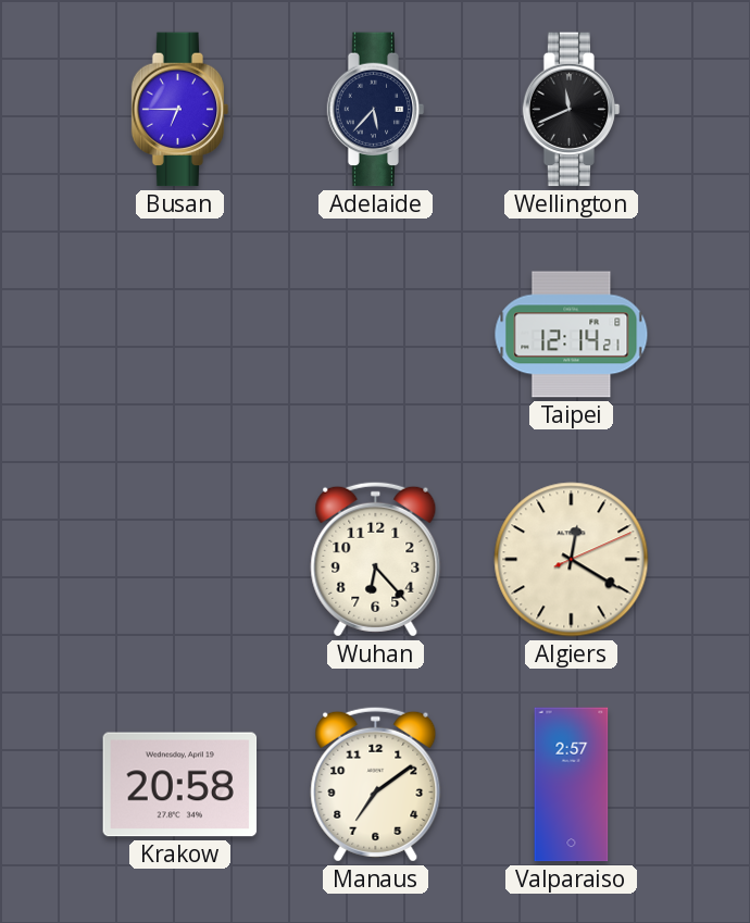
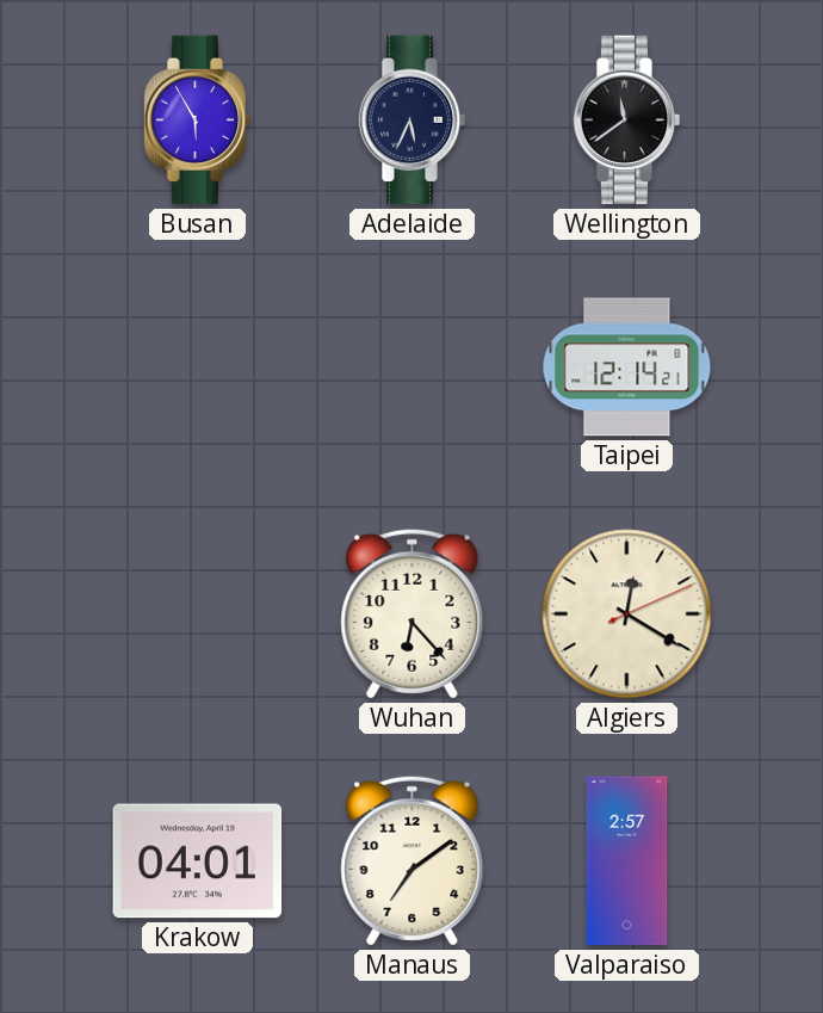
Busan: 6:45 -> 5:55
Adelaide: 5:37 -> 5:34
Wellington: 11:41 -> 11:39
Krakow: 20:58 -> 04:01
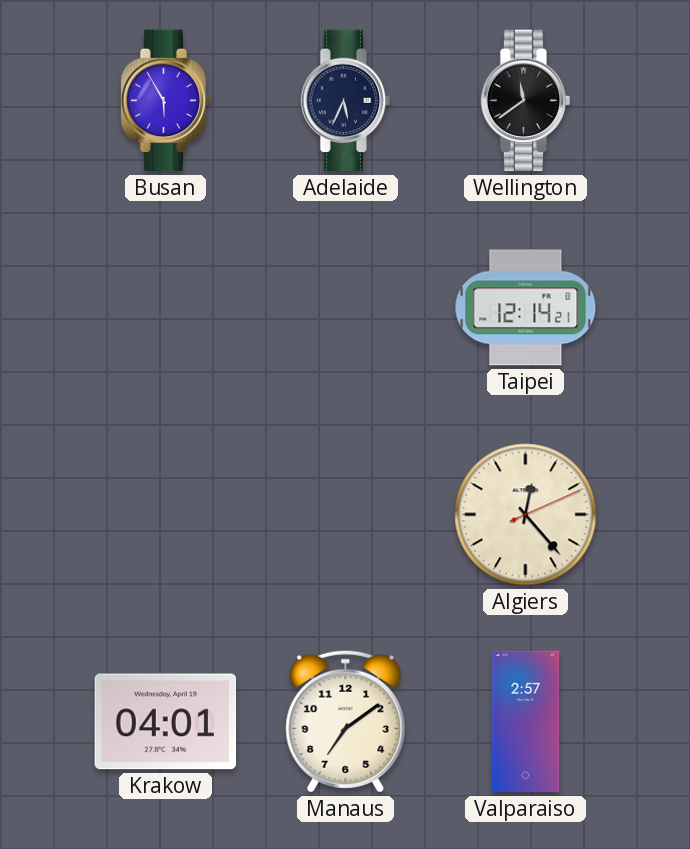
Wuhan: 6:23 -> none
Algiers: 12:20 -> 12:23
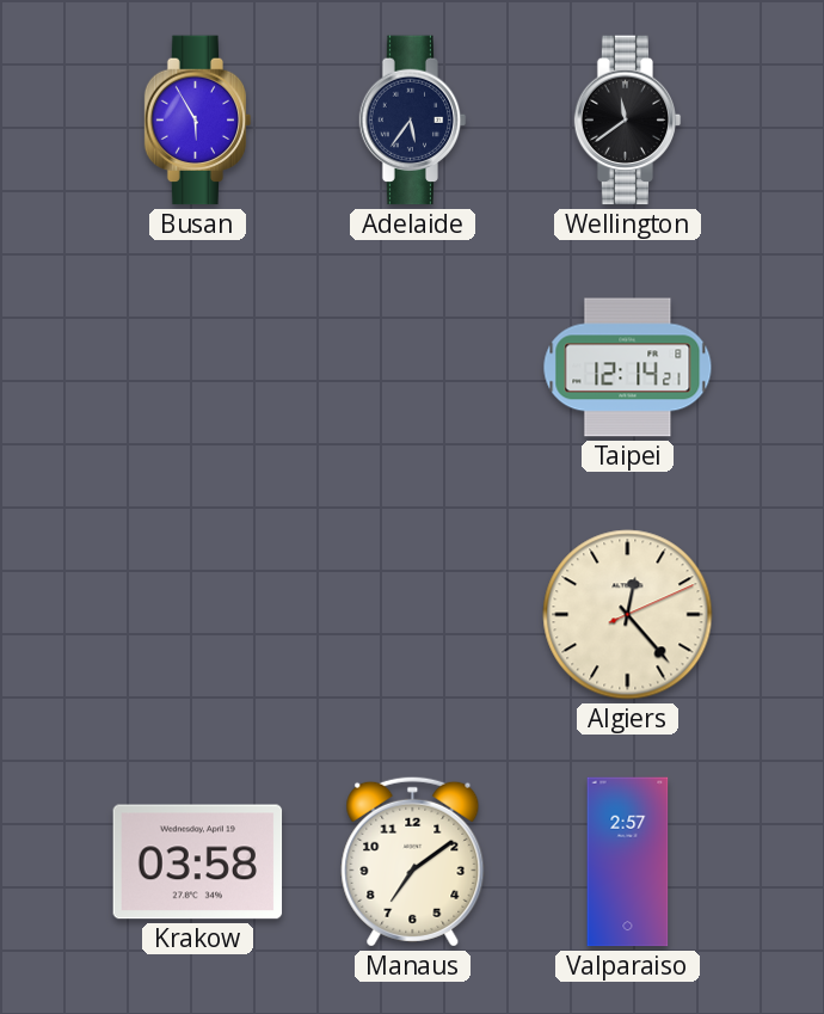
Adelaide: 5:34 -> 5:36
Krakow: 04:01 -> 03:58
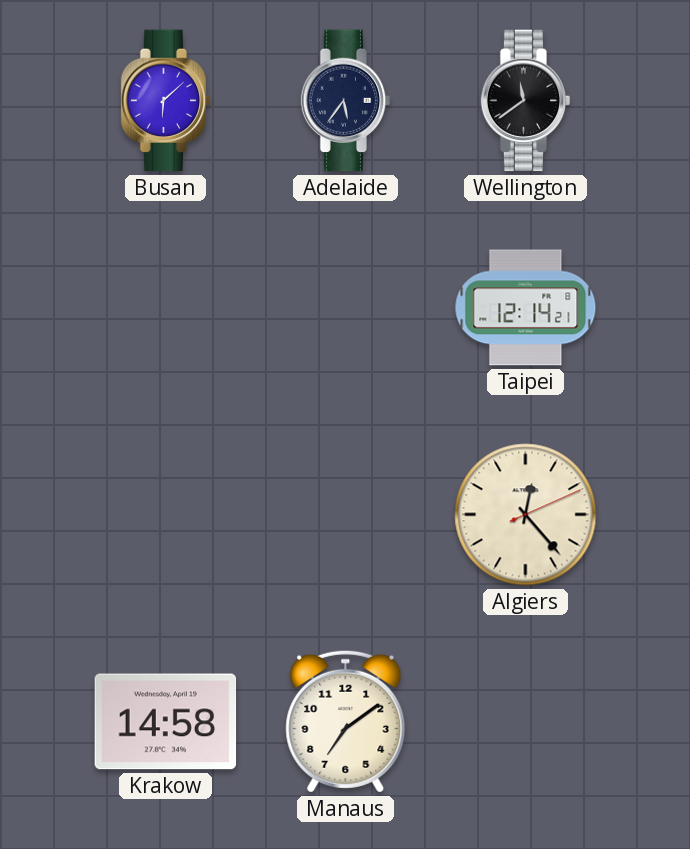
Busan: 5:55 -> 6:08
Krakow: 03:58 -> 14:58
Valparaiso: 2:57 -> none
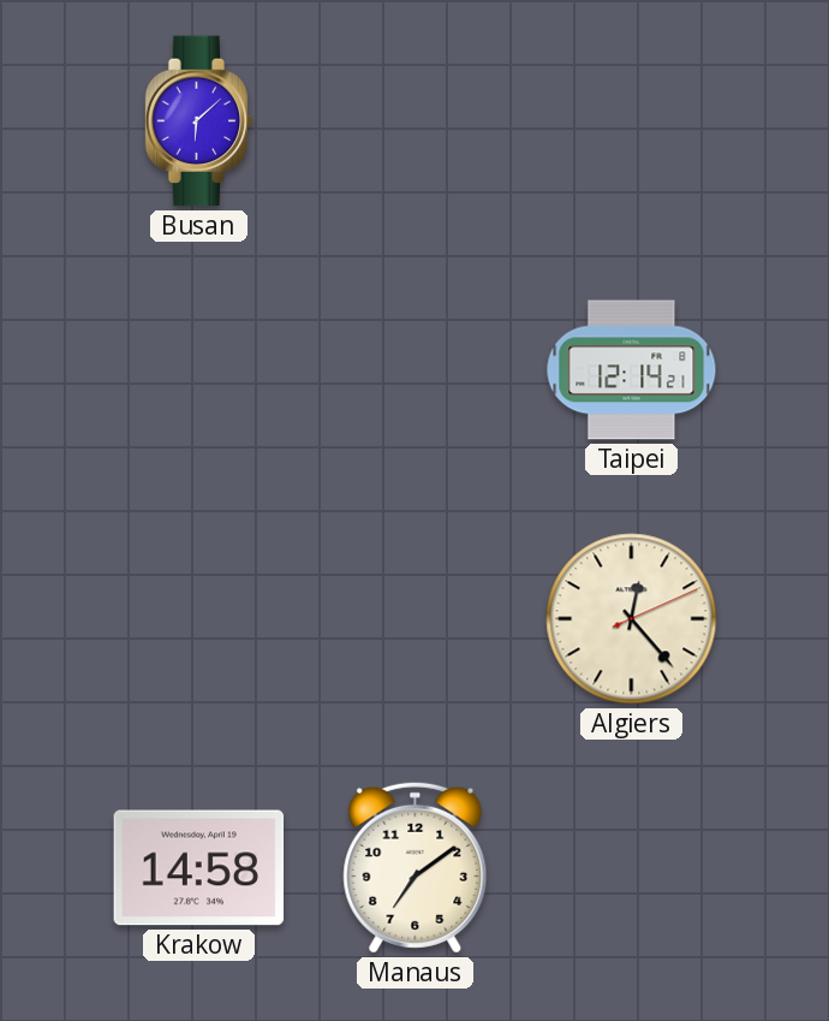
Adelaide: 5:36 -> none
Wellington: 11:39 -> none
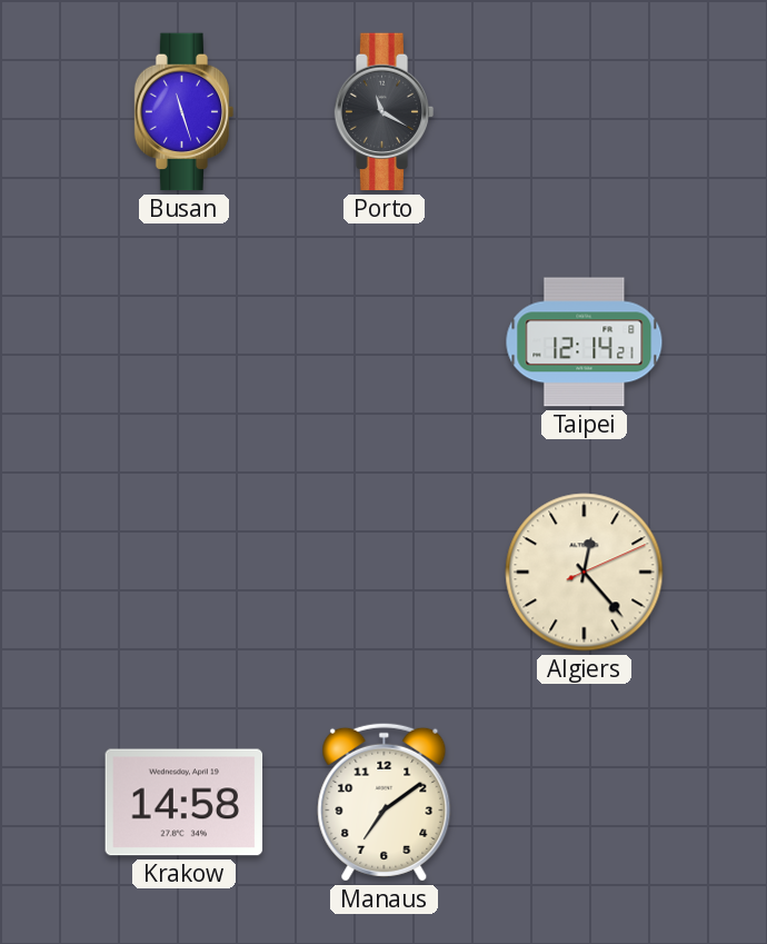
Busan: 6:08 -> 11:27
Porto: none -> 11:20
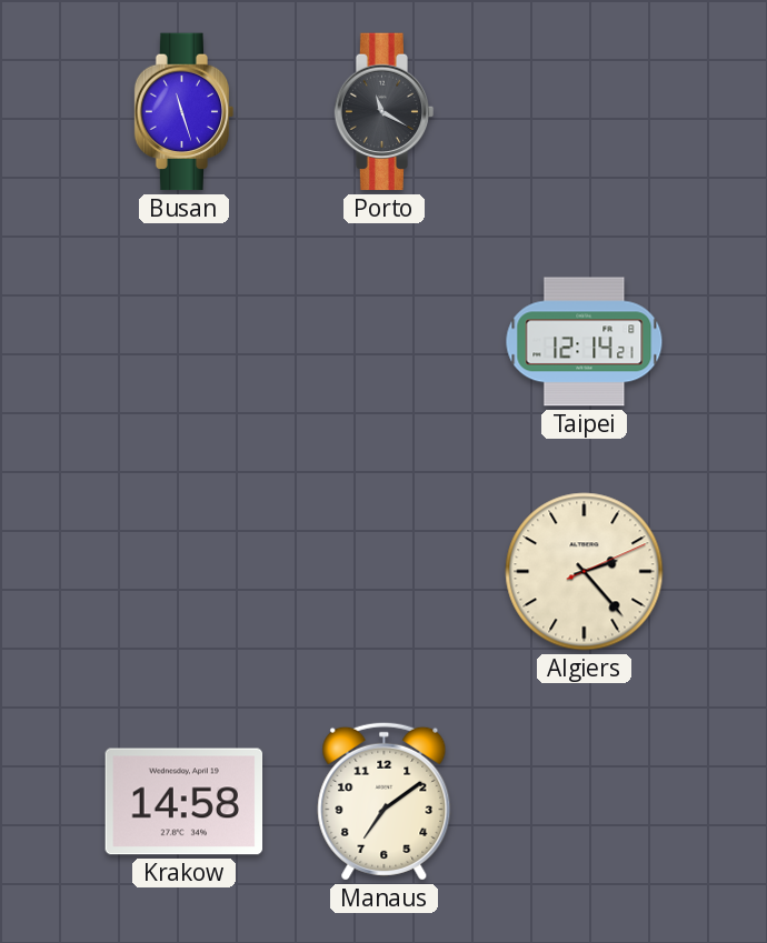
Algiers: 12:23 -> 2:23
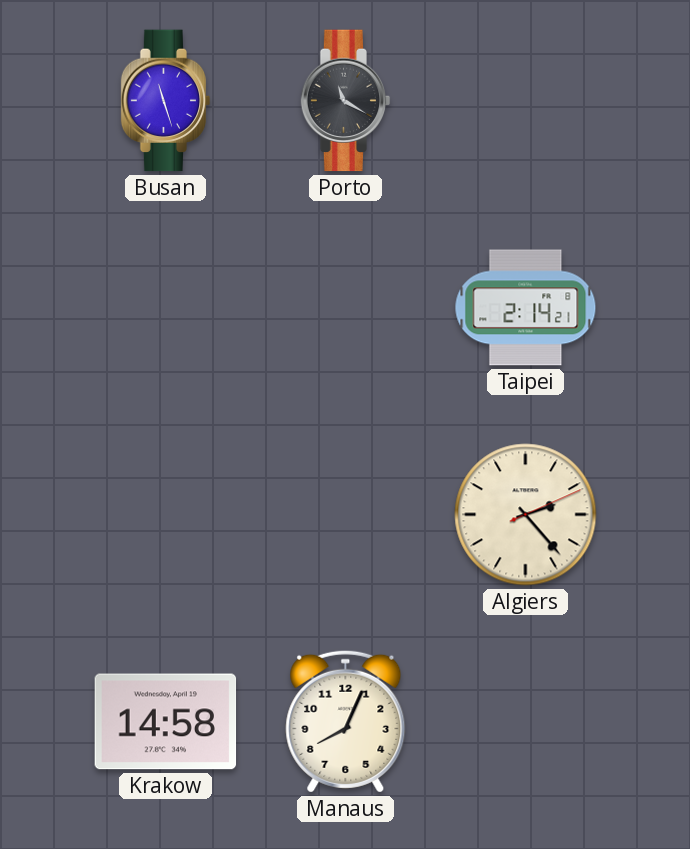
Taipei: 12:14 -> 2:14
Manaus: 7:09 -> 8:04
